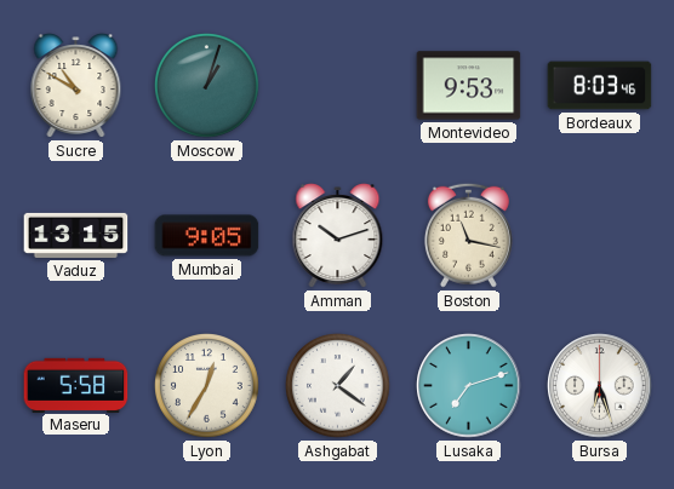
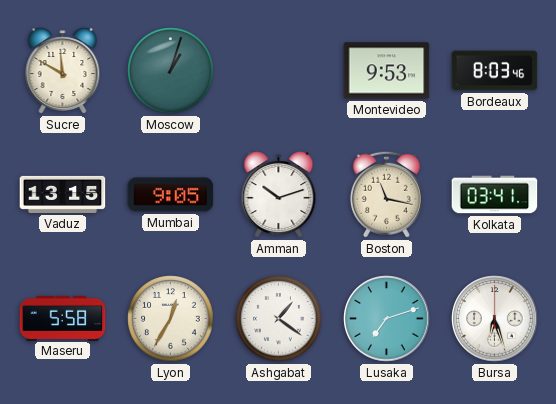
Sucre: 10:50 -> 11:50
Kolkata: none -> 03:41
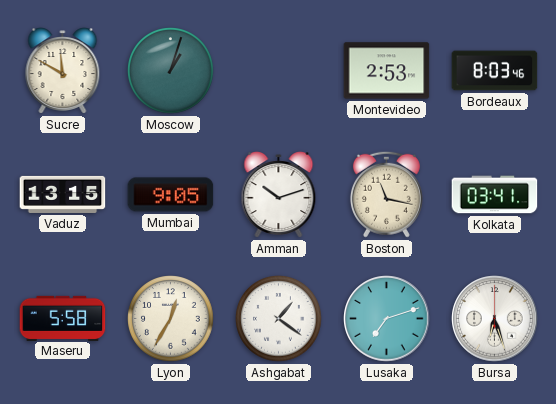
Montevideo: 9:53 -> 2:53
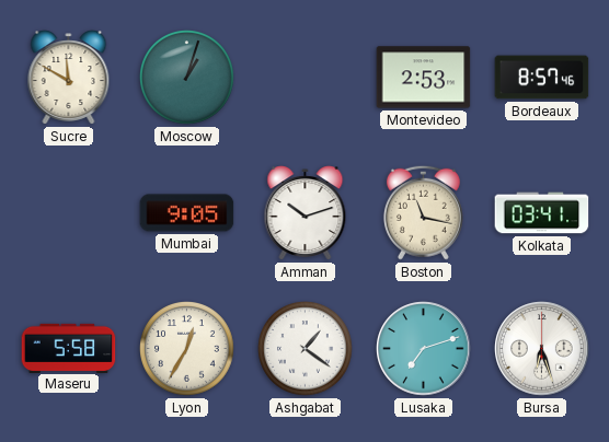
Bordeaux: 8:03 -> 8:57
Vaduz: 13:15 -> none
